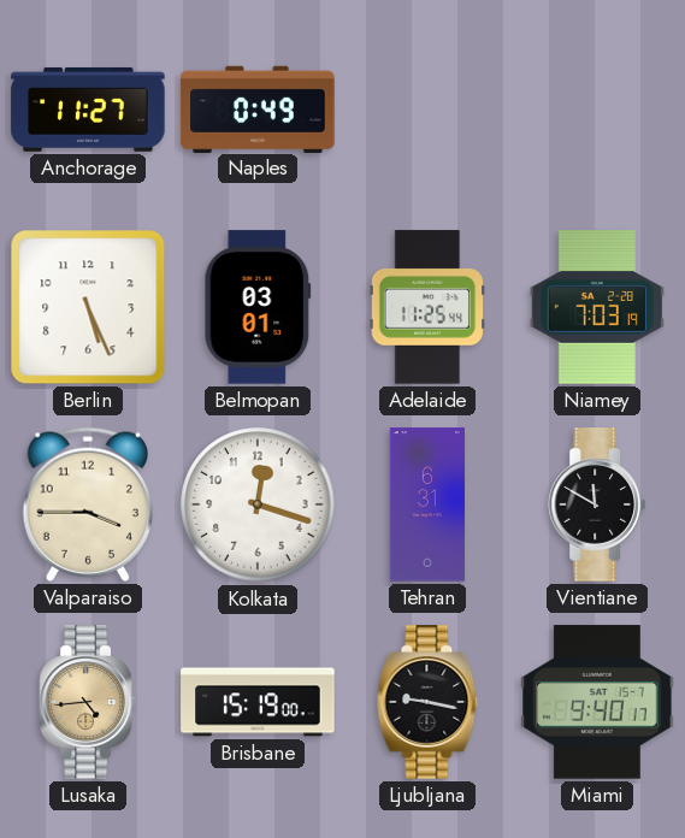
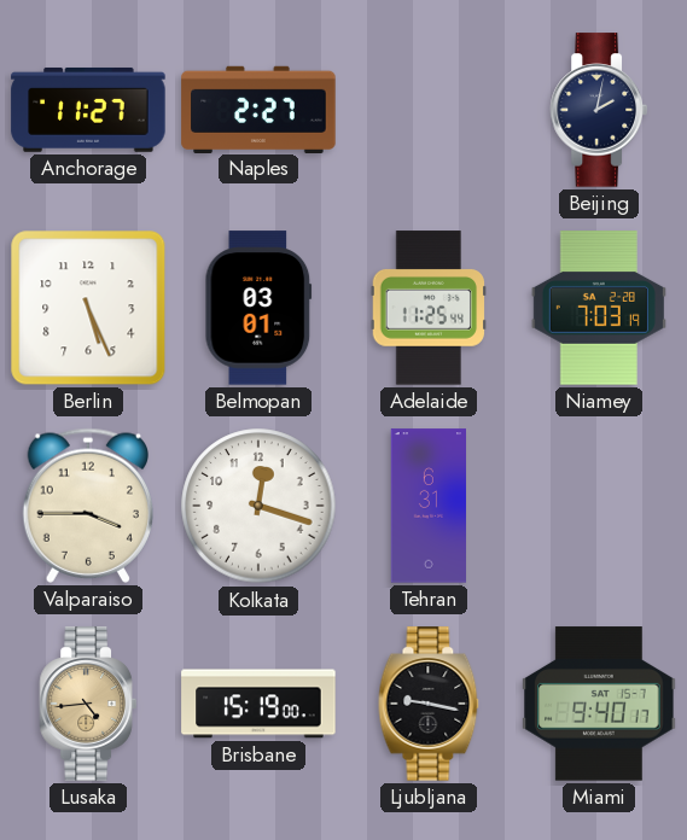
Naples: 0:49 -> 2:27
Beijing: none -> 2:02
Vientiane: 11:50 -> none
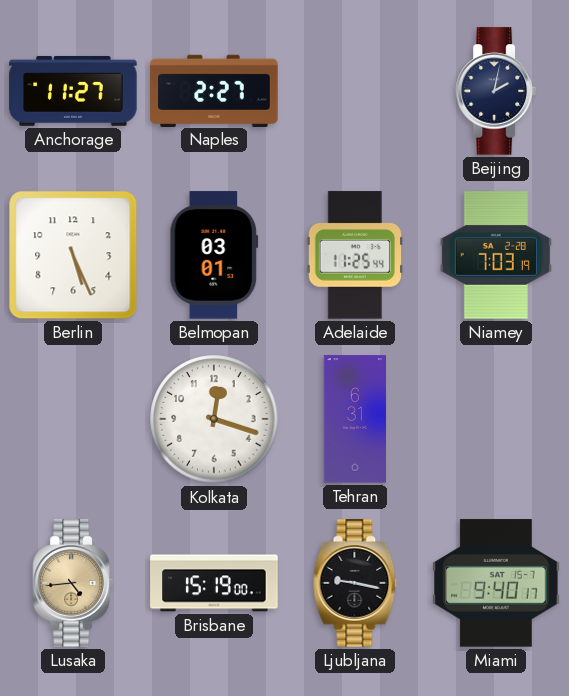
Valparaiso: 3:45 -> none
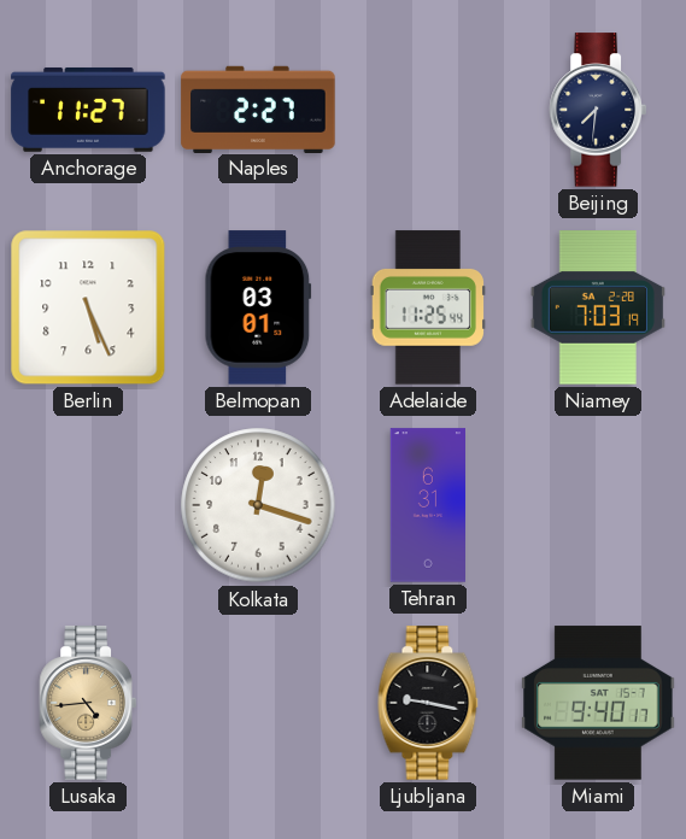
Beijing: 2:02 -> 7:31
Brisbane: 15:19 -> none
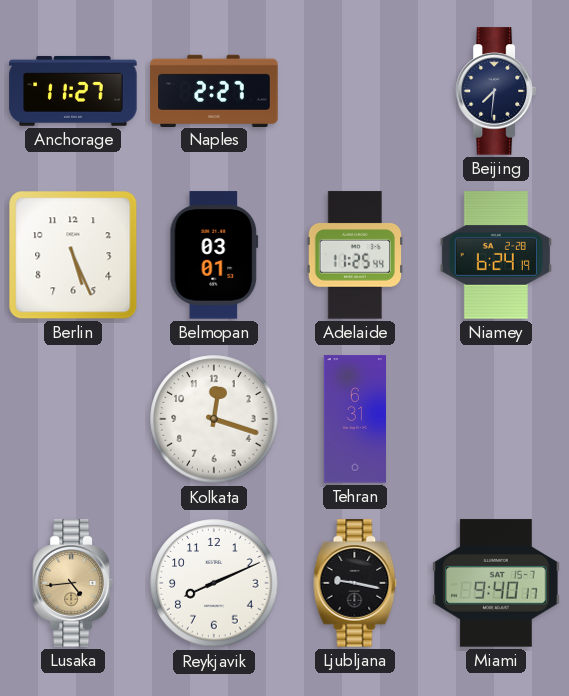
Niamey: 7:03 -> 6:24
Reykjavik: none -> 8:11
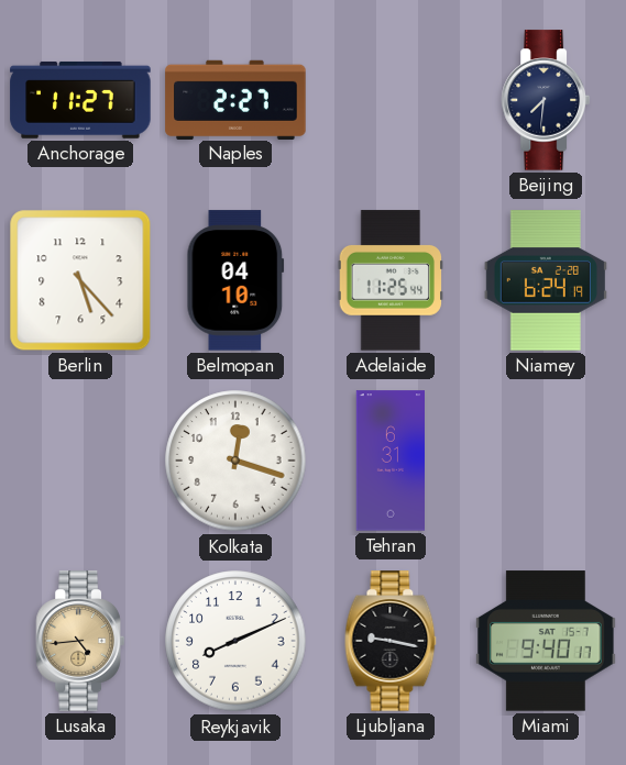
Berlin: 5:26 -> 5:23
Belmopan: 03:01 -> 04:10
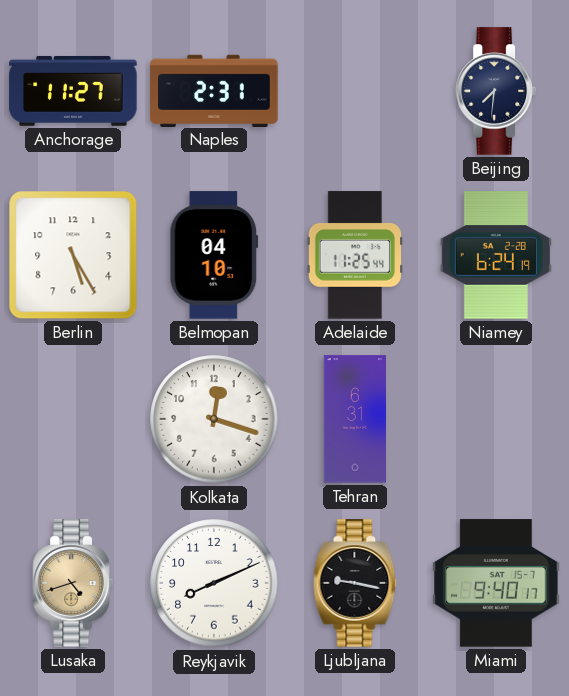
Naples: 2:27 -> 2:31
Berlin: 5:23 -> 5:25
Lusaka: 4:44 -> 4:42
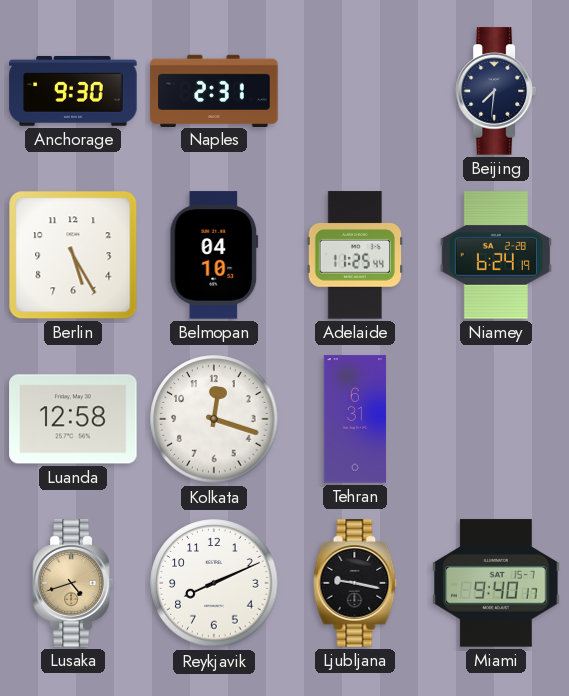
Anchorage: 11:27 -> 9:30
Luanda: none -> 12:58
